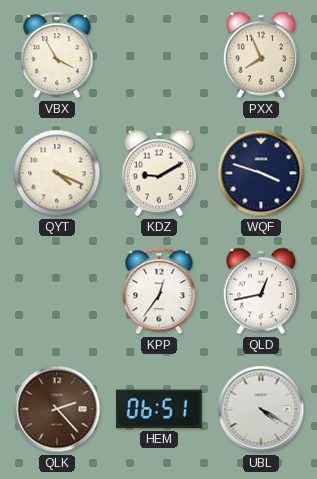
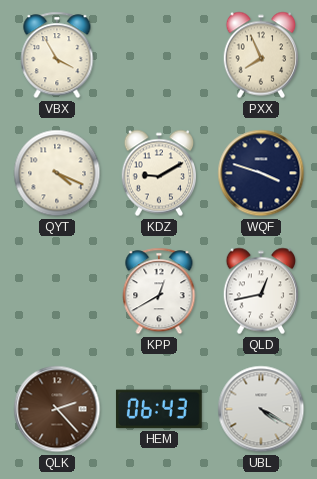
KPP: 12:36 -> 12:40
HEM: 06:51 -> 06:43
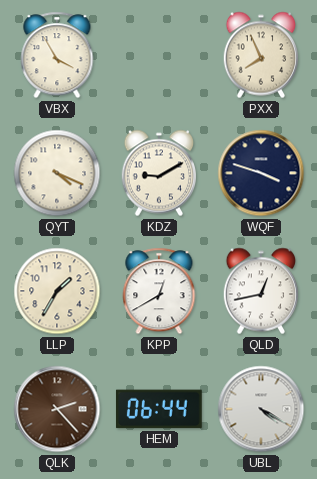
LLP: none -> 1:35
HEM: 06:43 -> 06:44
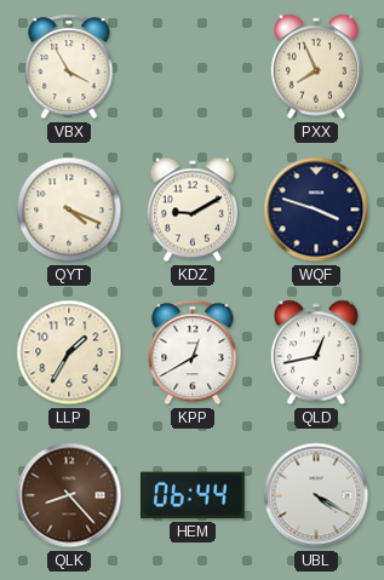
QLK: 2:23 -> 8:23
